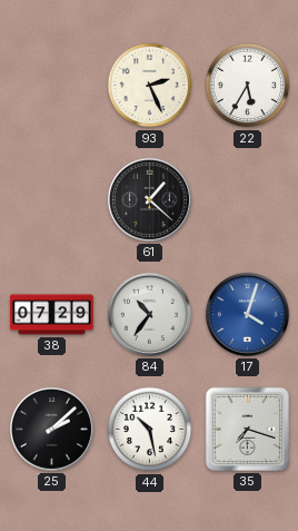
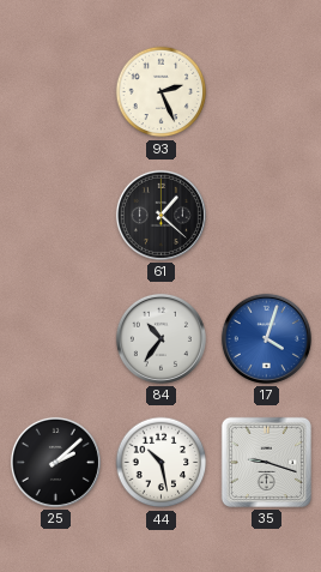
22: 5:35 -> none
38: 07:29 -> none
35: 7:18 -> 9:18
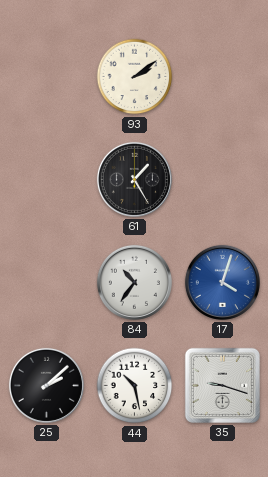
93: 2:26 -> 2:09
61: 1:22 -> 1:25
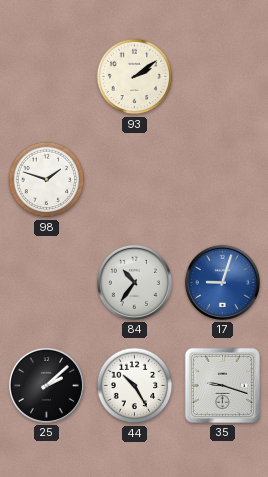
98: none -> 1:48
61: 1:25 -> none
17: 4:03 -> 9:03
44: 10:28 -> 10:25
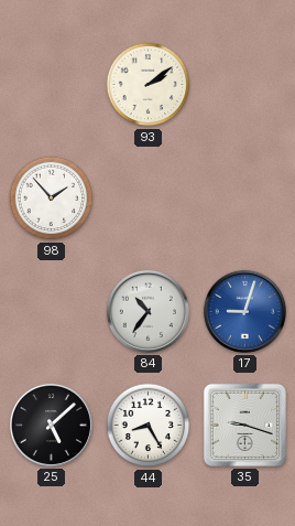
98: 1:48 -> 1:53
25: 2:08 -> 5:08
44: 10:25 -> 8:25
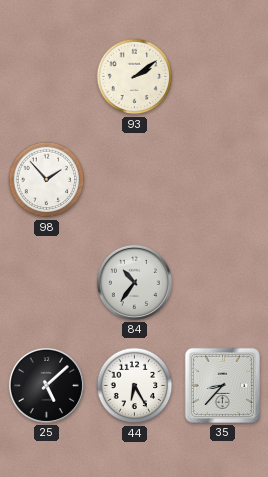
17: 9:03 -> none
44: 8:25 -> 6:25
35: 9:18 -> 8:37
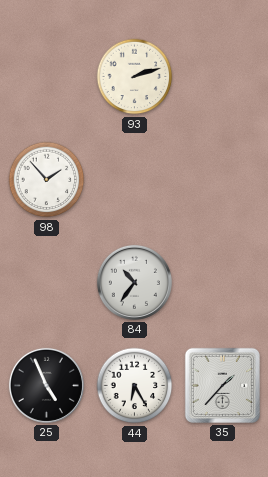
93: 2:09 -> 2:12
25: 5:08 -> 4:56
35: 8:37 -> 1:37
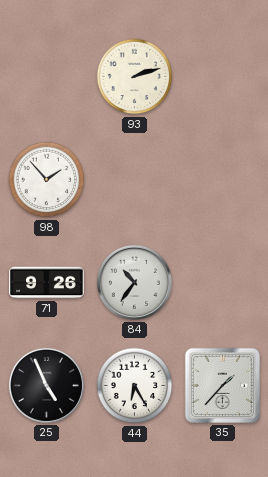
71: none -> 9:26
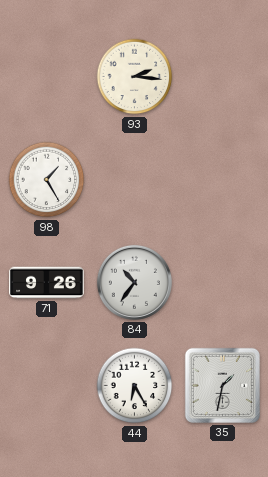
93: 2:12 -> 2:16
98: 1:53 -> 1:25
25: 4:56 -> none
35: 1:37 -> 1:32
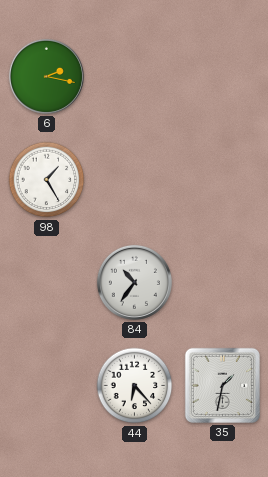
6: none -> 2:17
93: 2:16 -> none
71: 9:26 -> none
44: 6:25 -> 6:23
